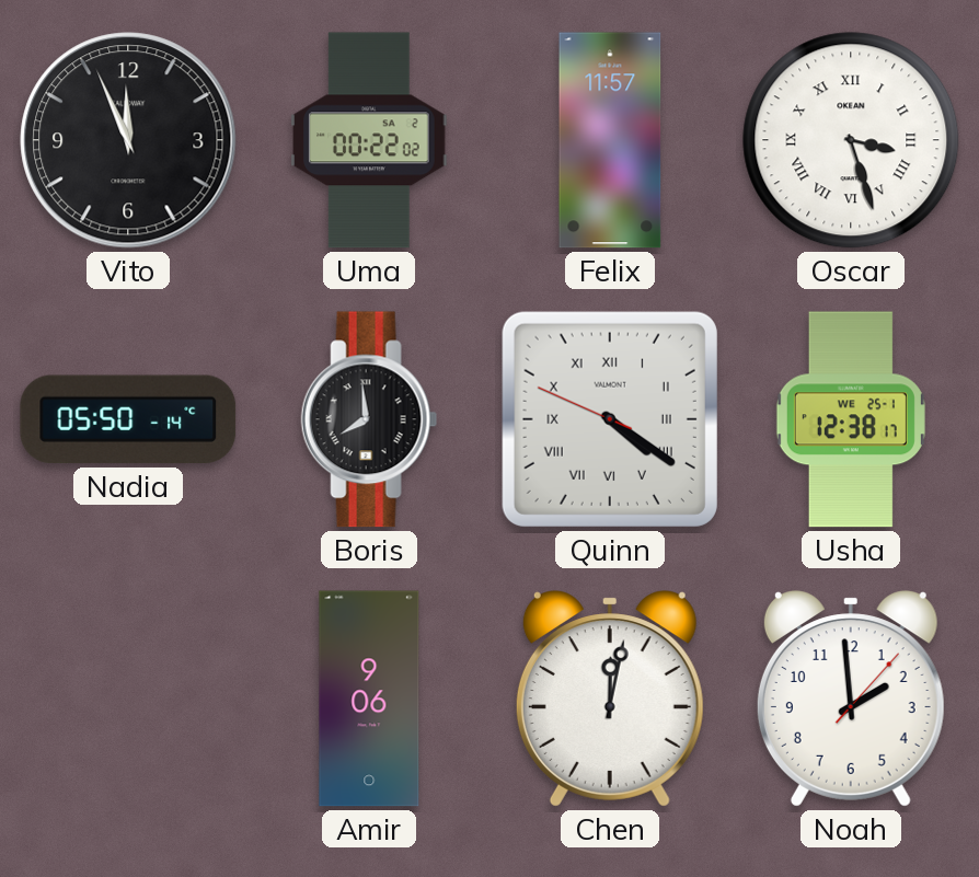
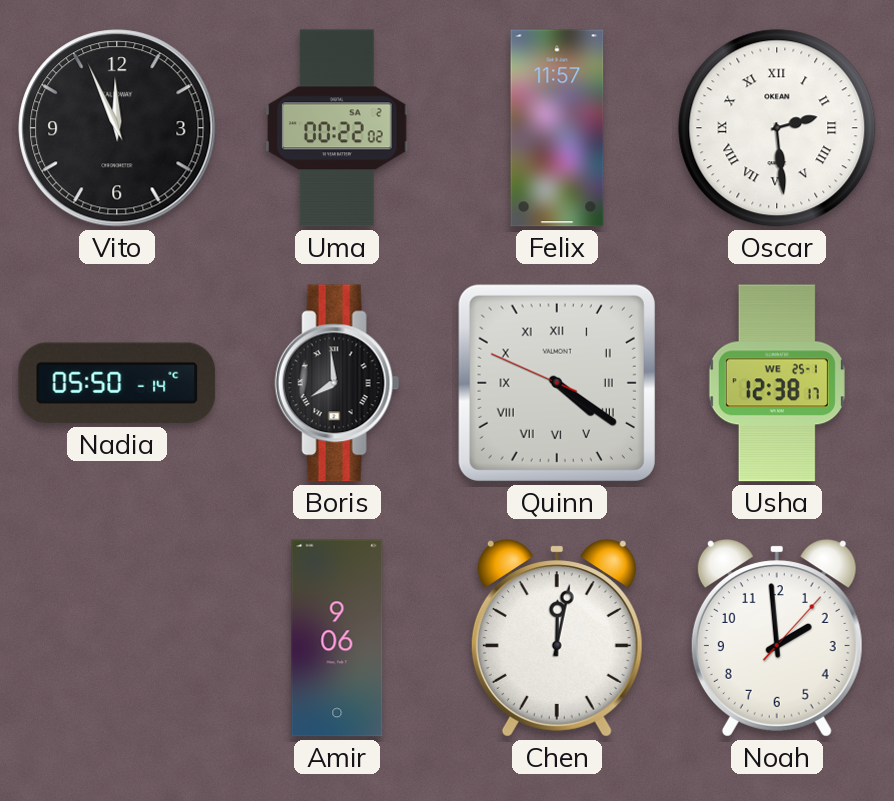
Oscar: 3:27 -> 2:29
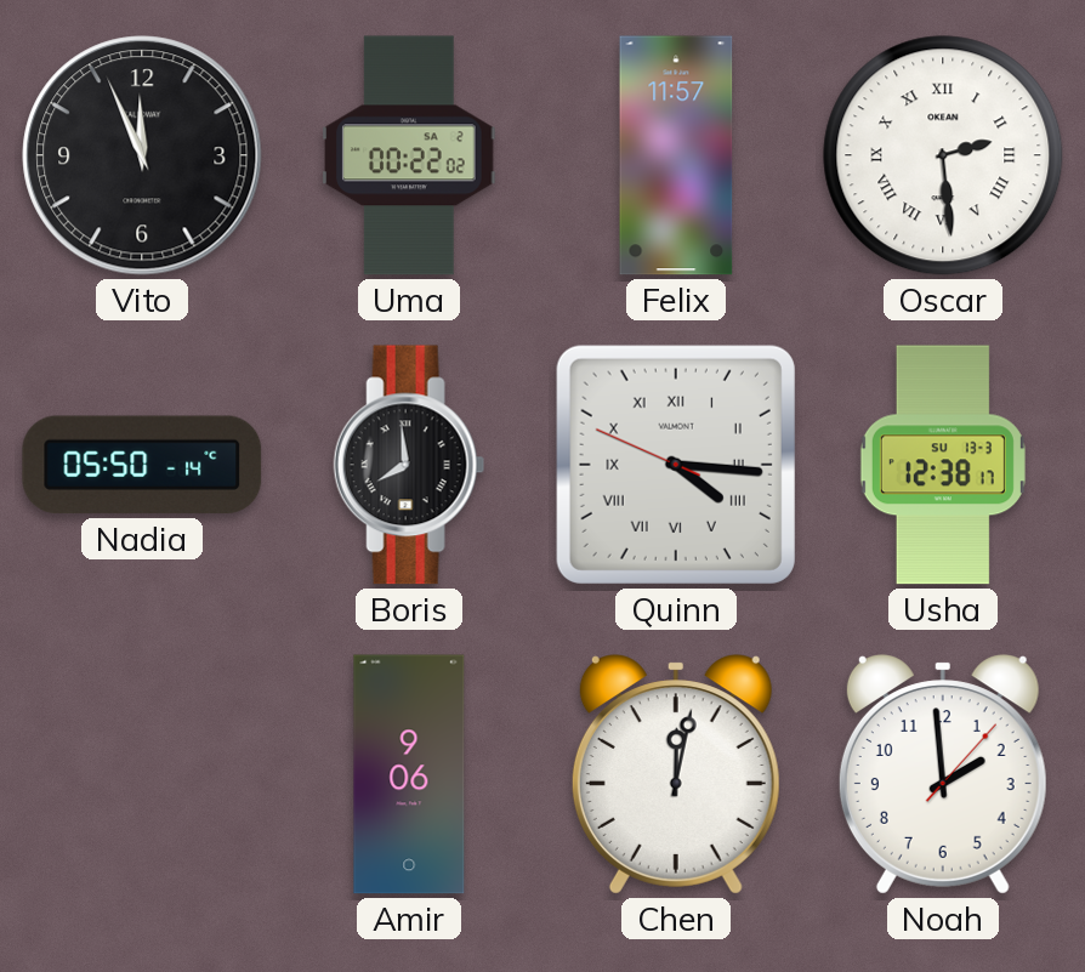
Quinn: 4:20 -> 4:15
Usha date: WE 25-1 -> SU 13-3
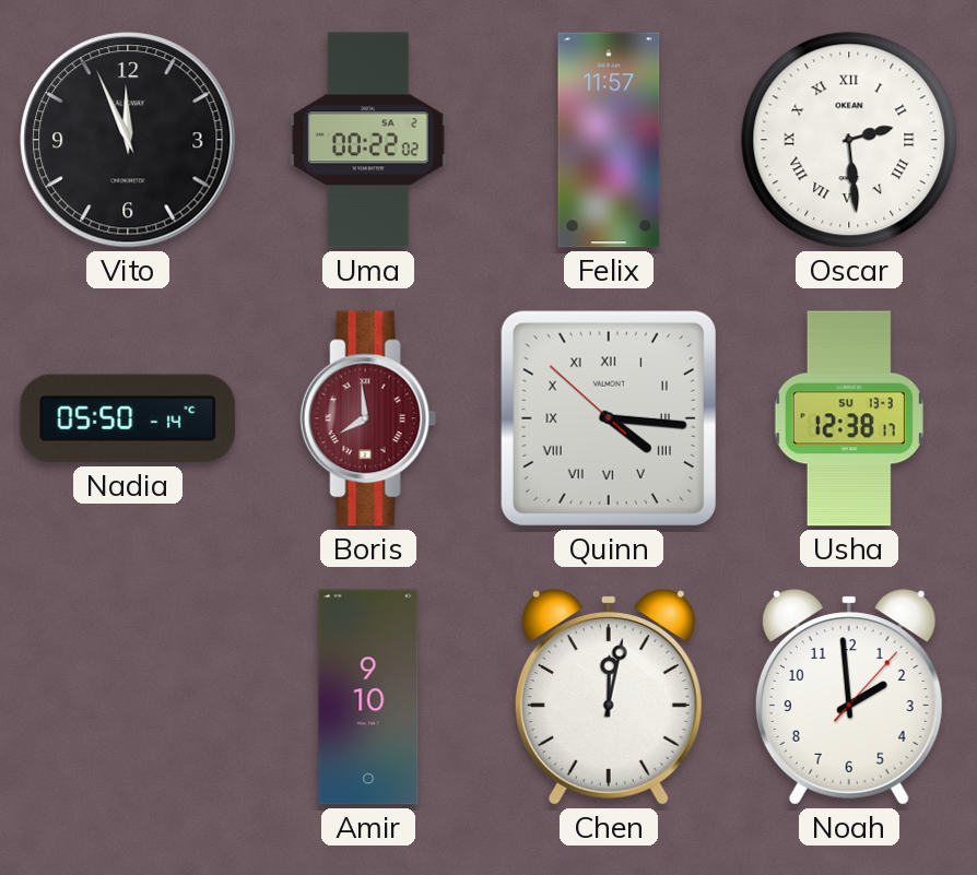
Boris dial: black -> burgundy
Quinn: 4:15:49 -> 4:15:52
Amir: 9:06 -> 9:10
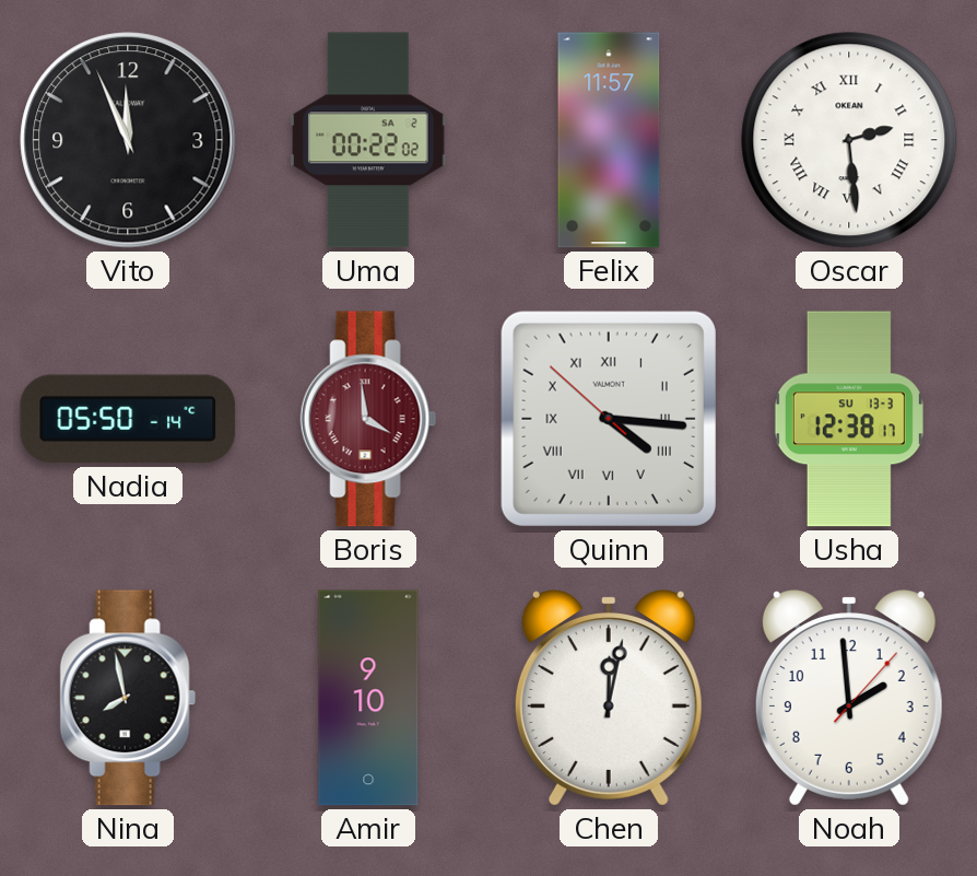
Boris: 7:59 -> 3:59
Nina: none -> 7:58
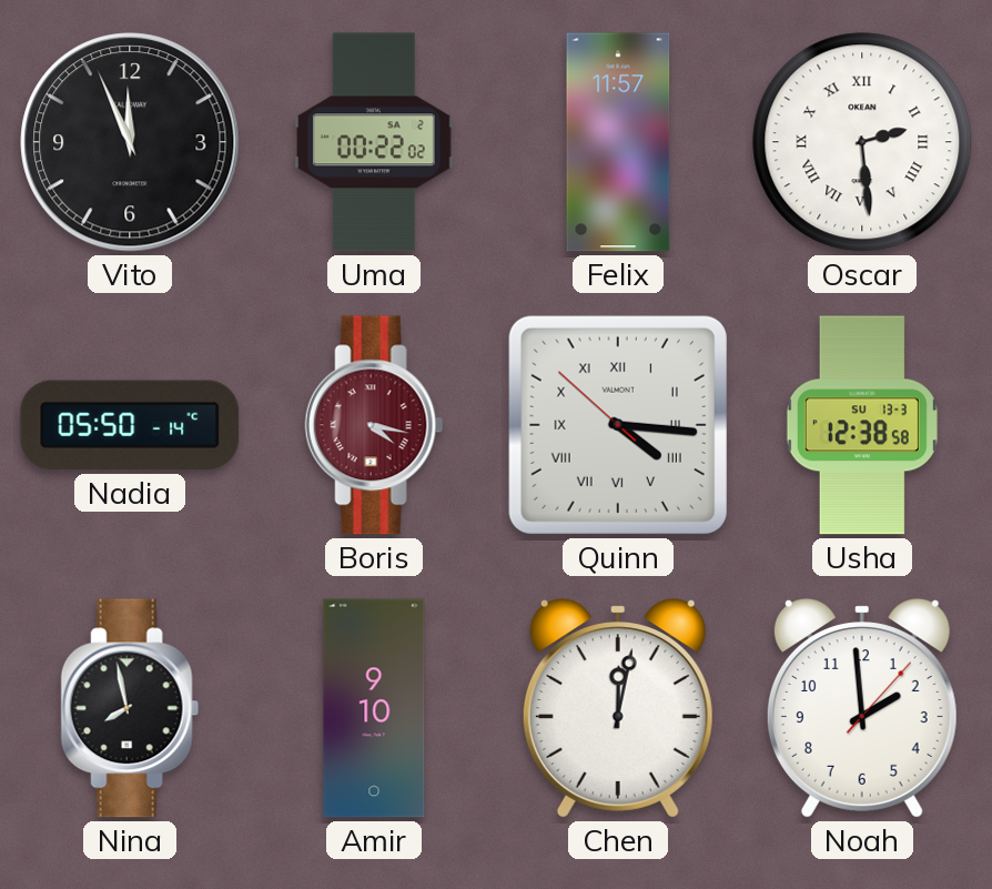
Boris: 3:59 -> 4:17
Usha: 12:38:17 -> 12:38:58
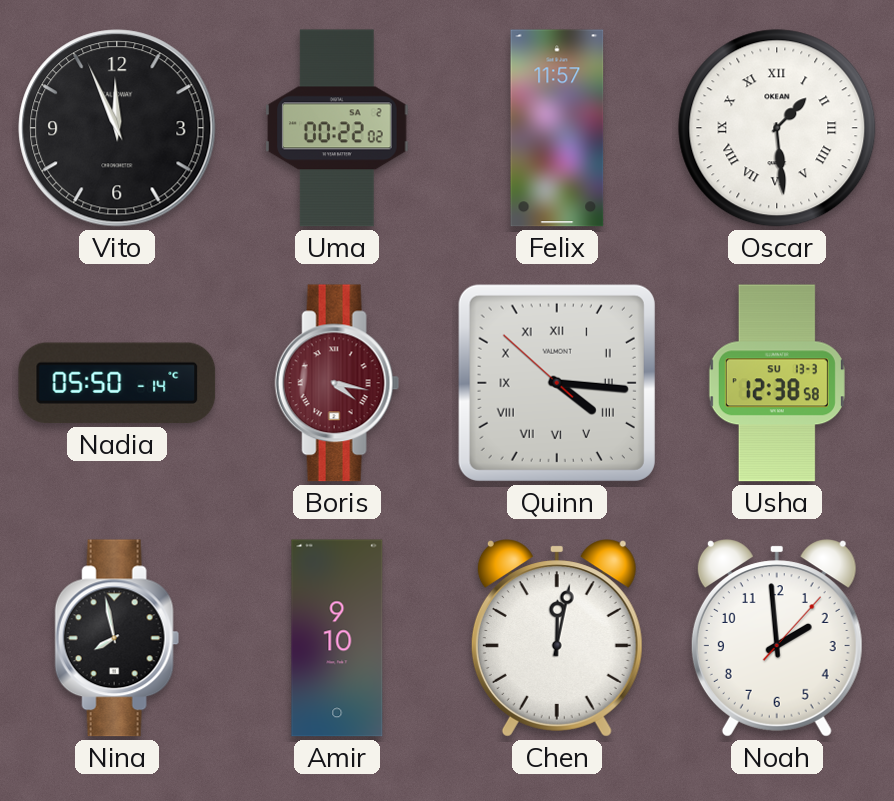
Oscar: 2:29 -> 1:29
